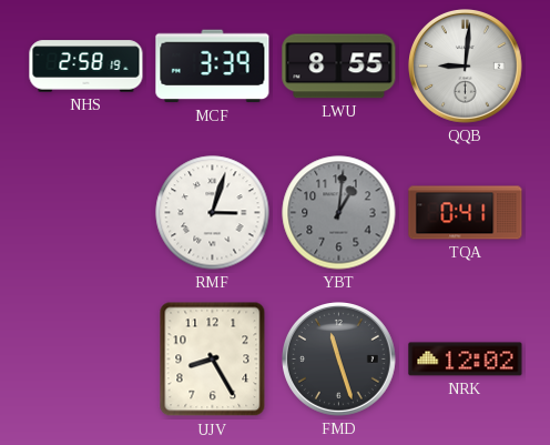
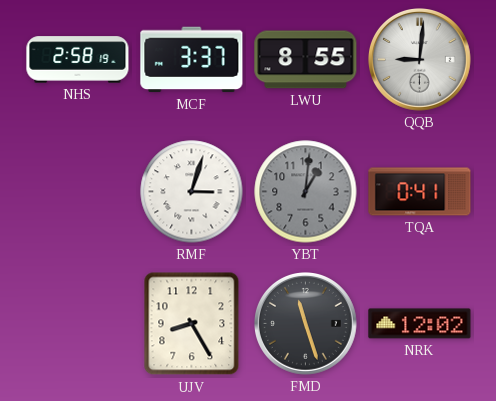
MCF: 3:39 -> 3:37
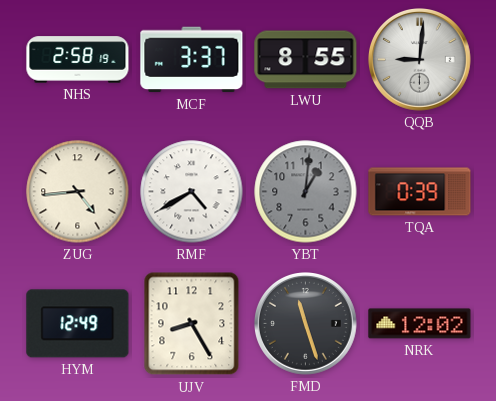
ZUG: none -> 4:44
RMF: 3:03 -> 4:40
TQA: 0:41 -> 0:39
HYM: none -> 12:49
